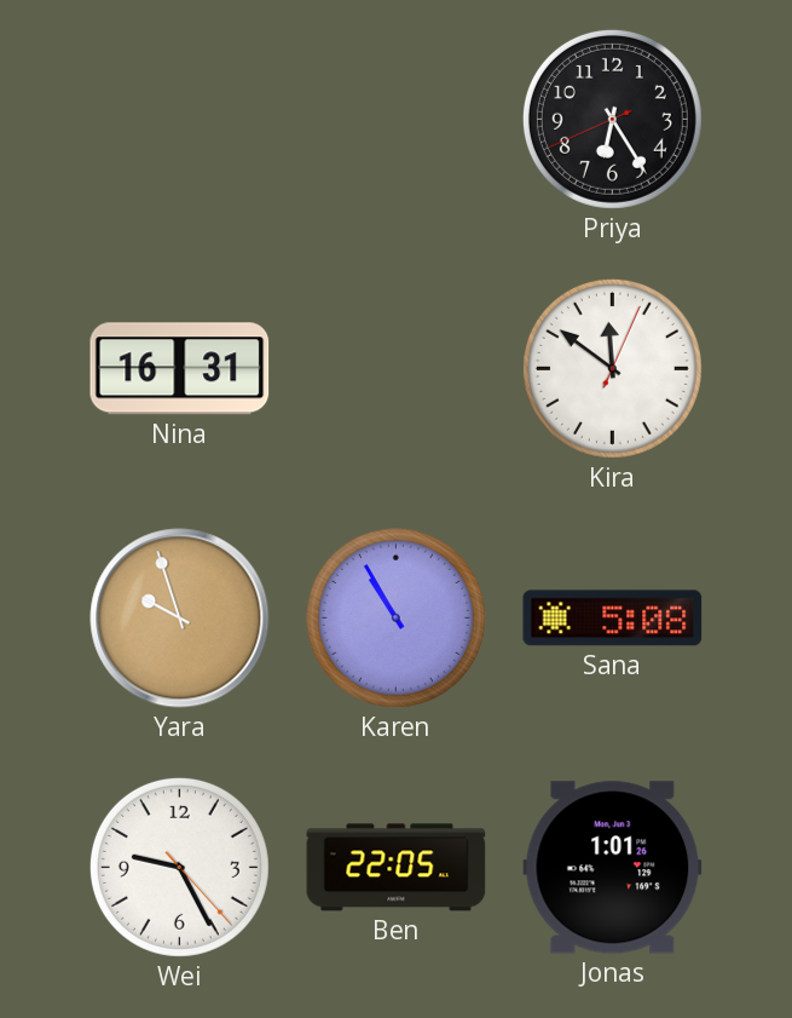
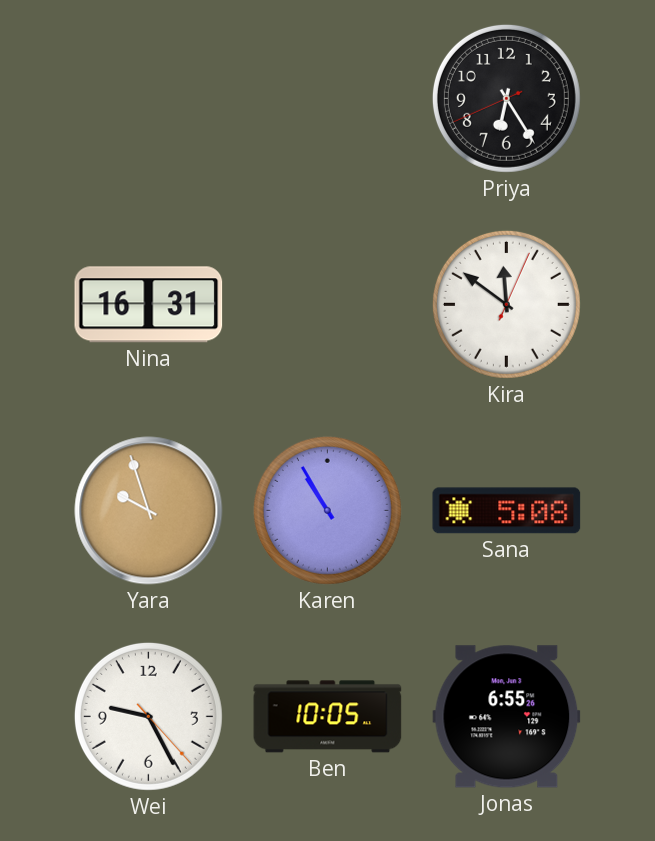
Ben: 22:05 -> 10:05
Jonas: 1:01 -> 6:55
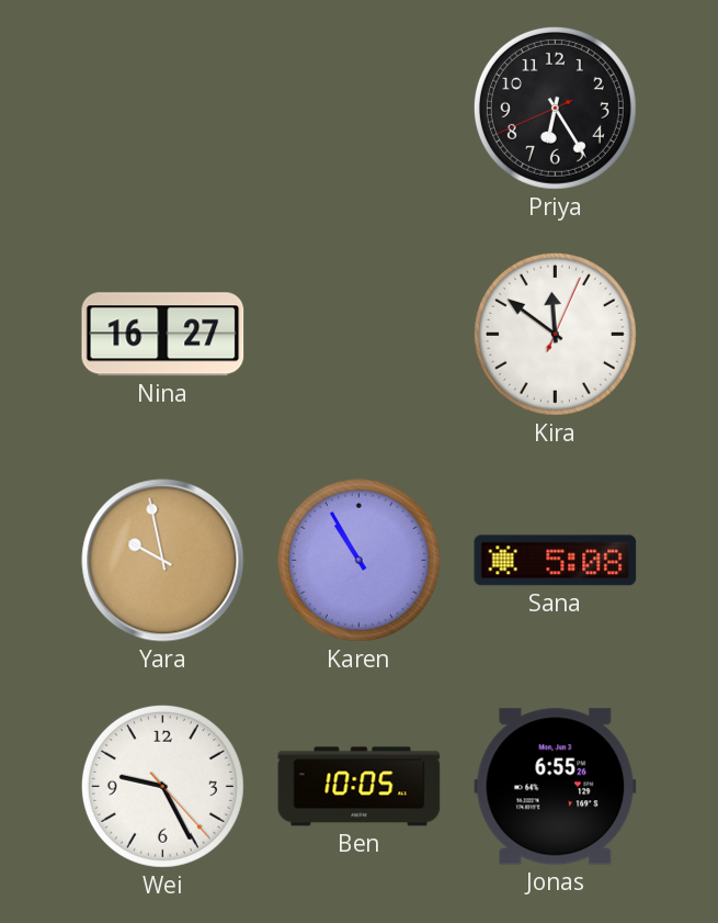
Nina: 16:31 -> 16:27
Yara: 9:57 -> 9:58
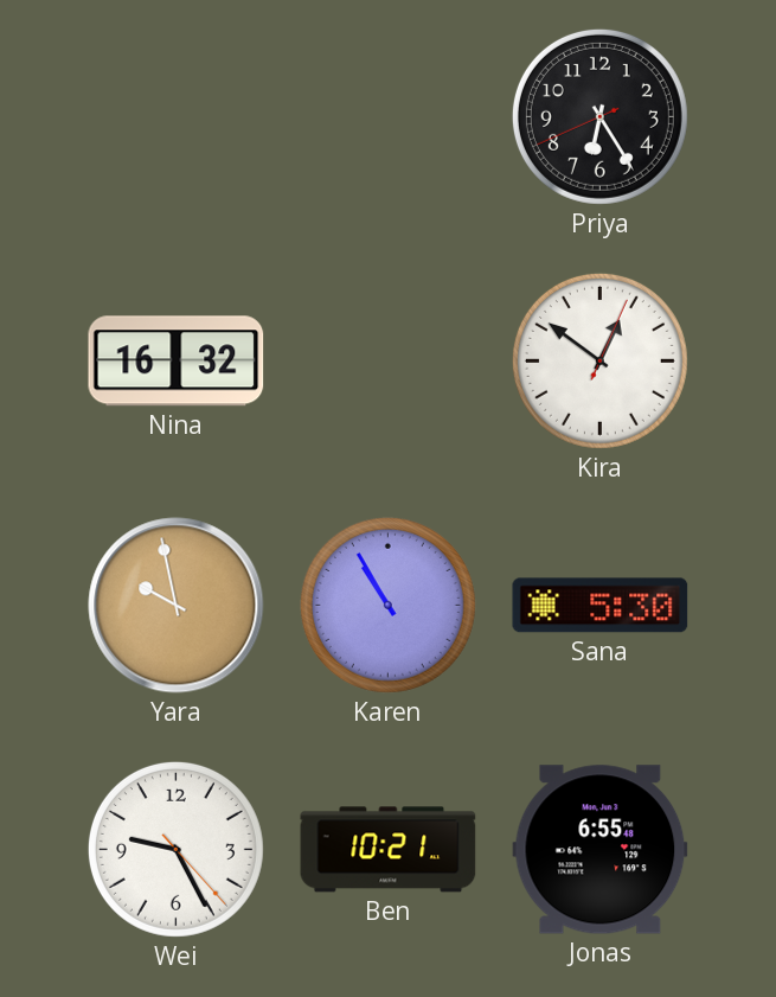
Nina: 16:27 -> 16:32
Kira: 11:51 -> 12:51
Sana: 5:08 -> 5:30
Ben: 10:05 -> 10:21
Jonas: 6:55:26 -> 6:55:48
